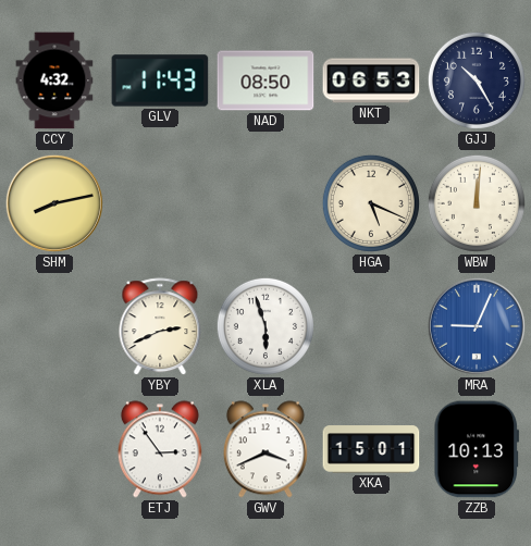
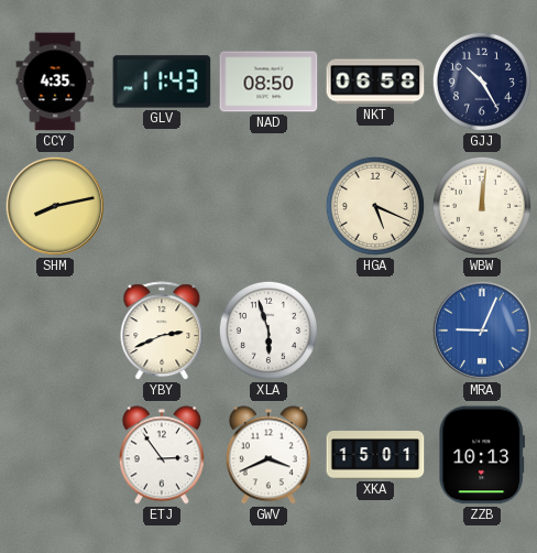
CCY: 4:32 -> 4:35
NKT: 06:53 -> 06:58
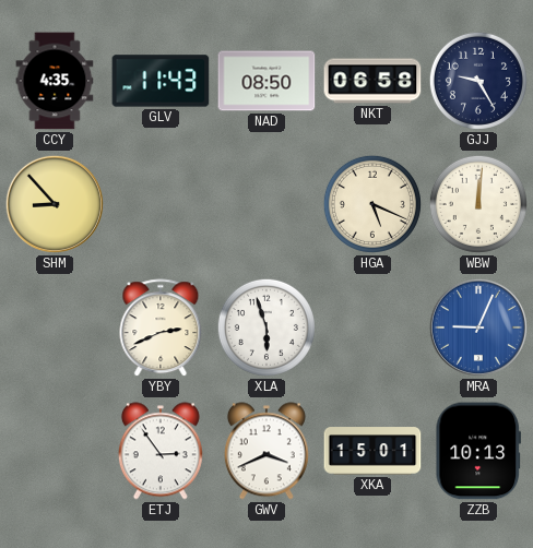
GJJ: 10:25 -> 9:25
SHM: 8:13 -> 8:53
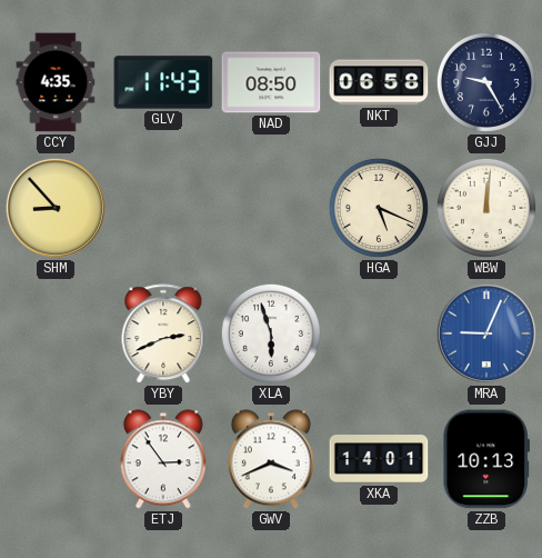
XKA: 15:01 -> 14:01
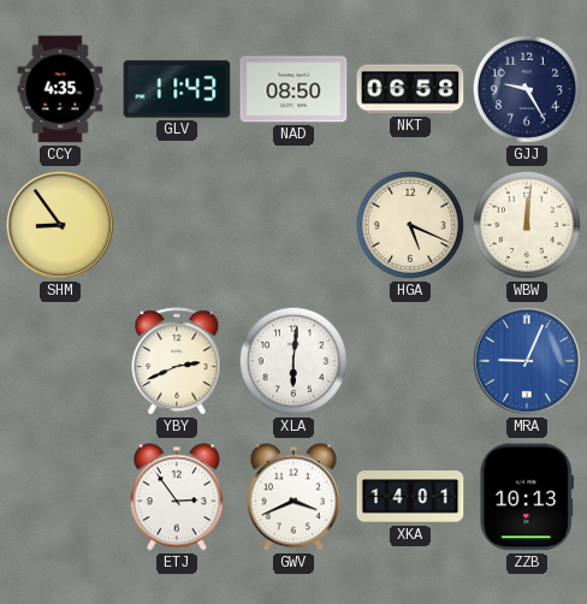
SHM: 8:53 -> 8:54
XLA: 5:57 -> 6:01
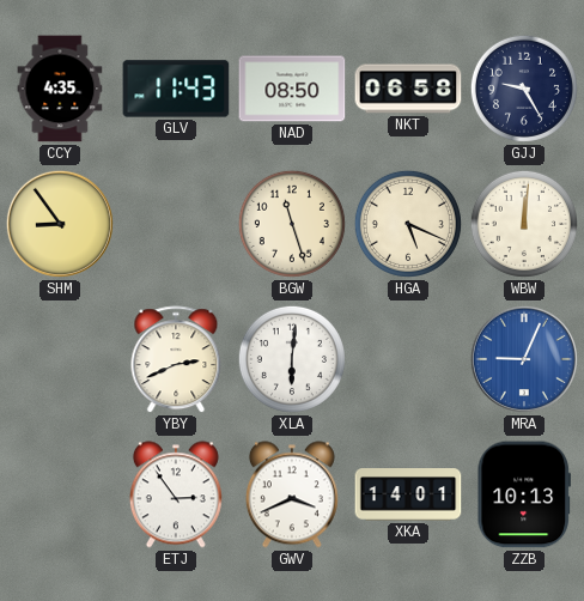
BGW: none -> 11:27
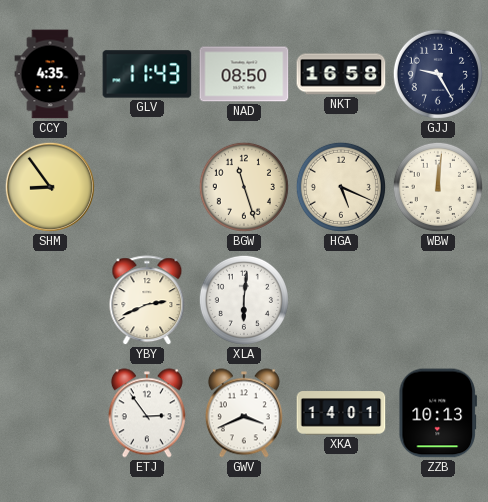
NKT: 06:58 -> 16:58
MRA: 9:04 -> none
